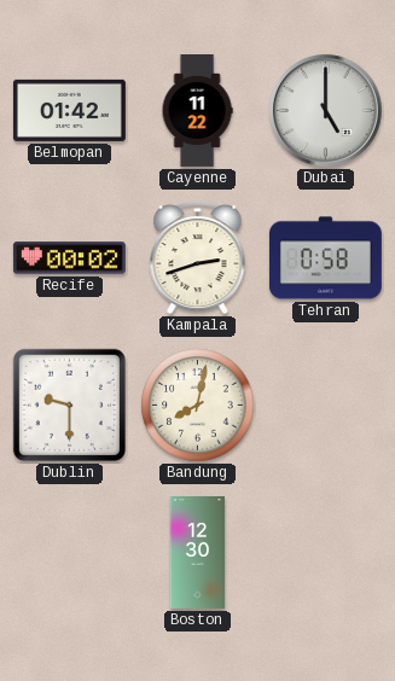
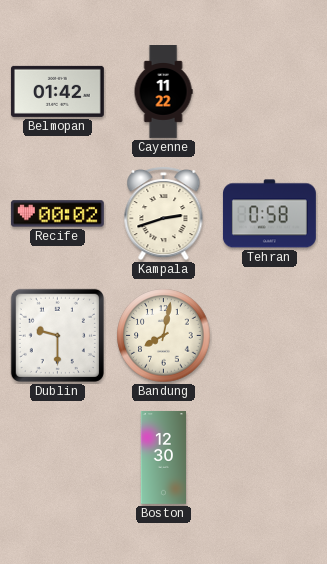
Dubai: 5:00 -> none
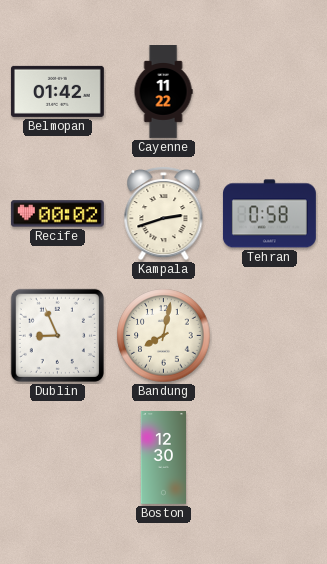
Dublin: 9:30 -> 8:56
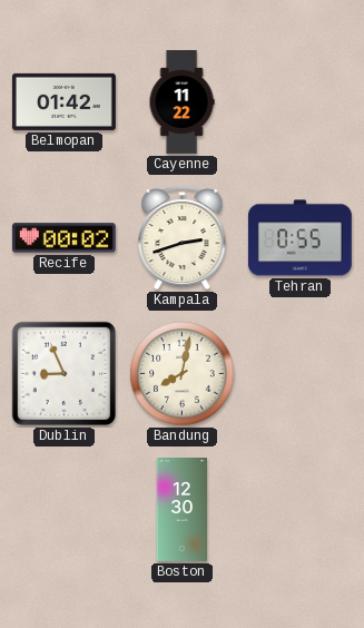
Tehran: 0:58 -> 0:55
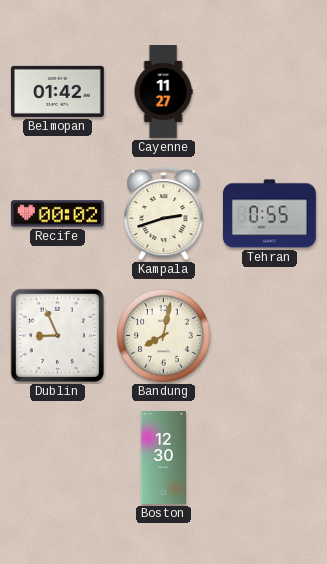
Cayenne: 11:22 -> 11:27
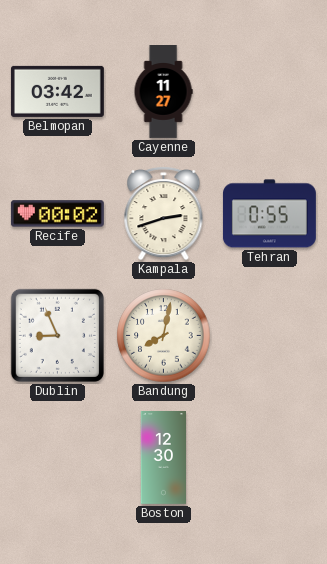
Belmopan: 01:42 -> 03:42
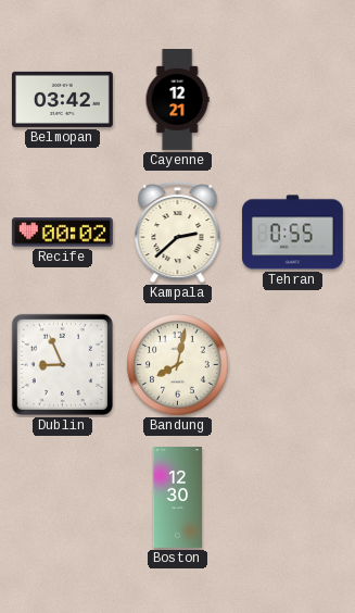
Cayenne: 11:27 -> 12:21
Kampala: 2:42 -> 2:38
